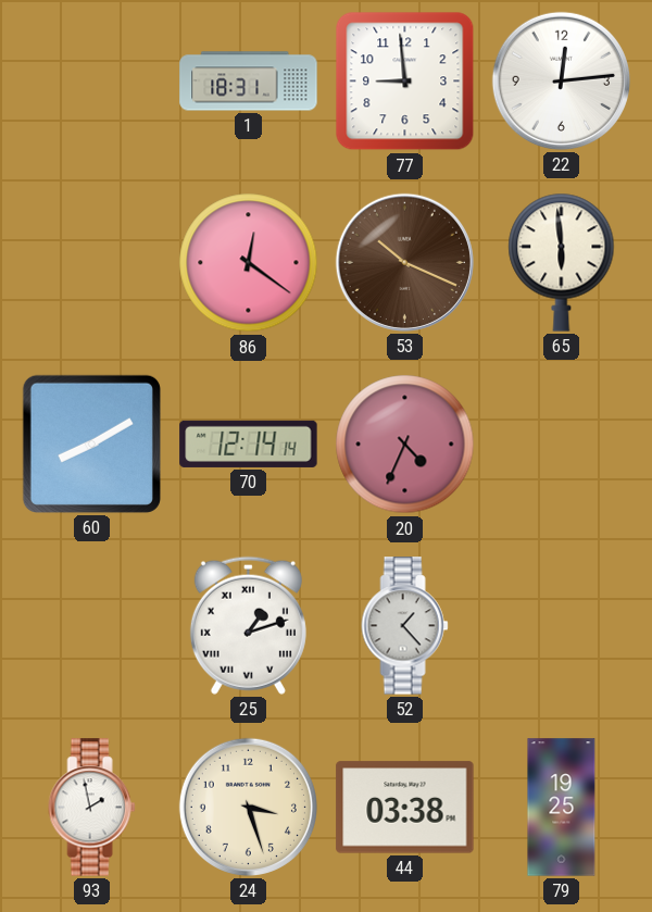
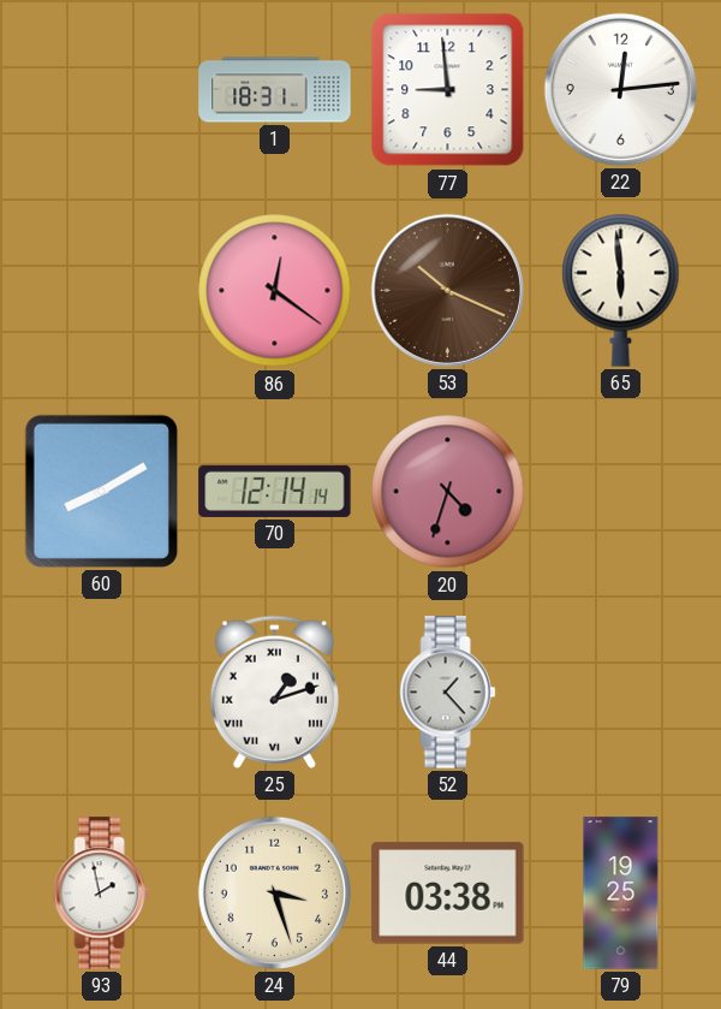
20: 4:34 -> 4:33
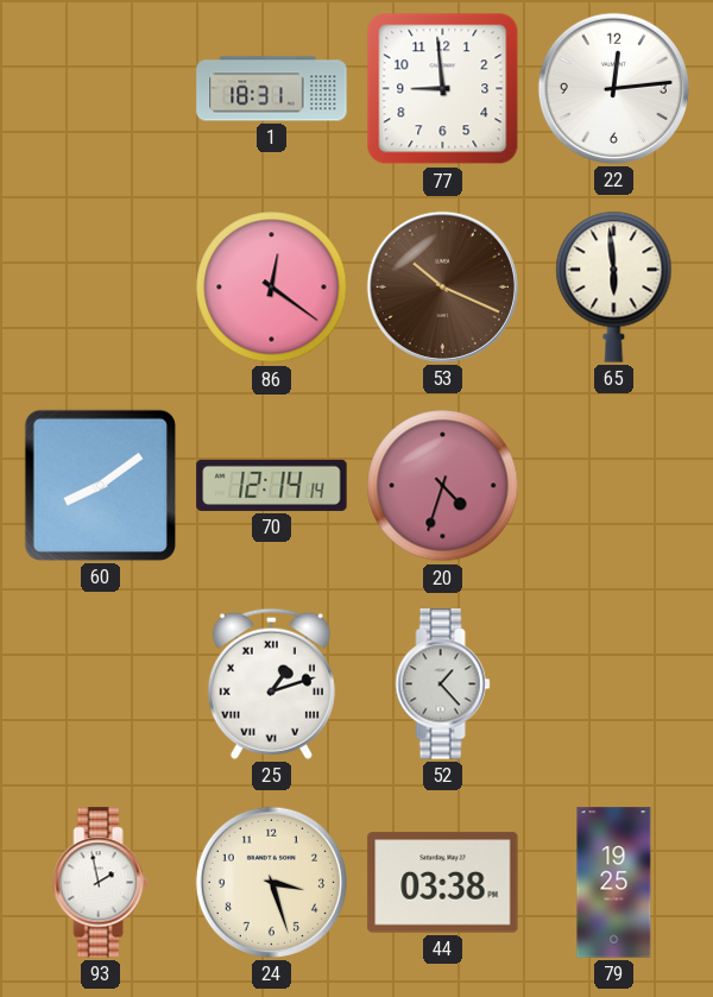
60: 8:10 -> 8:09
